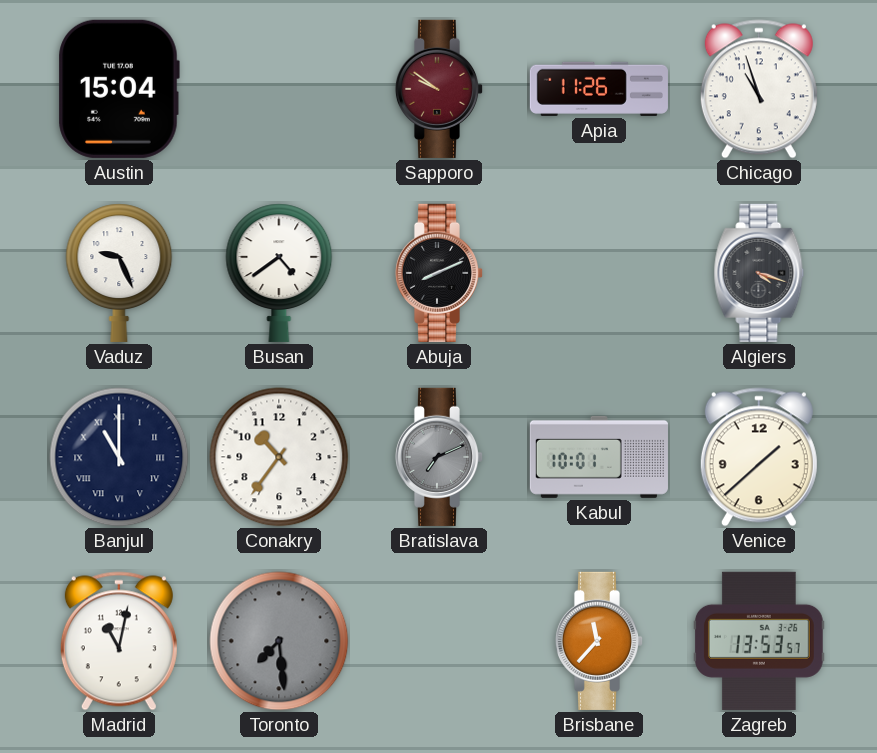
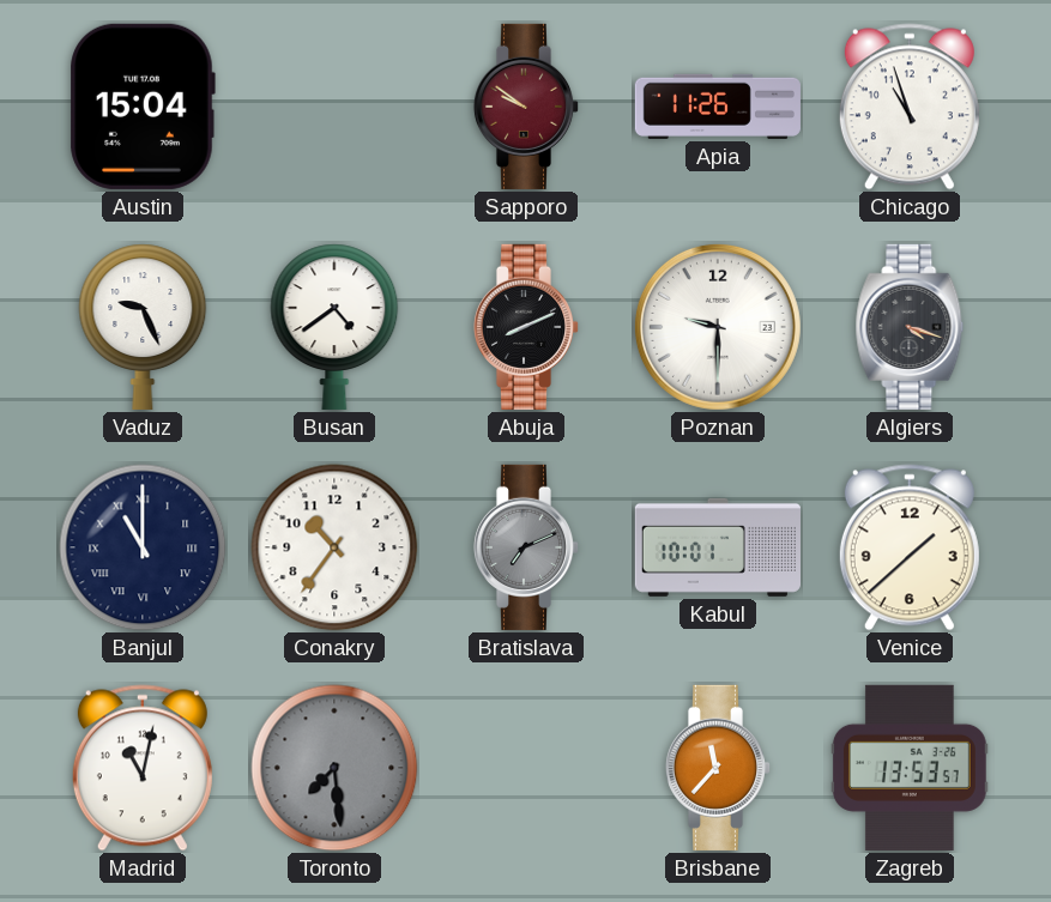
Poznan: none -> 9:30
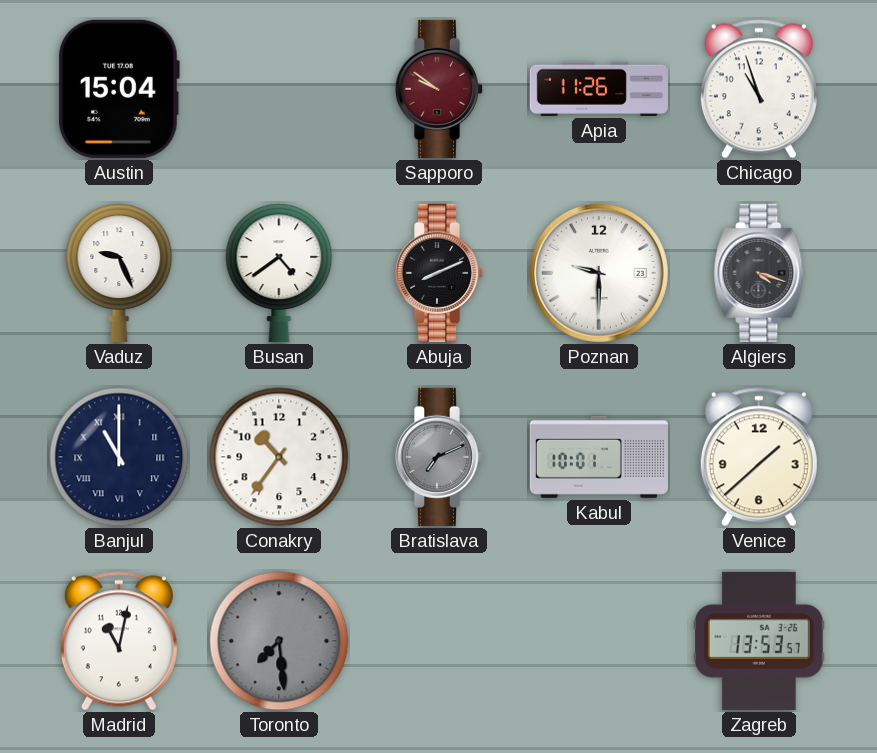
Brisbane: 11:37 -> none
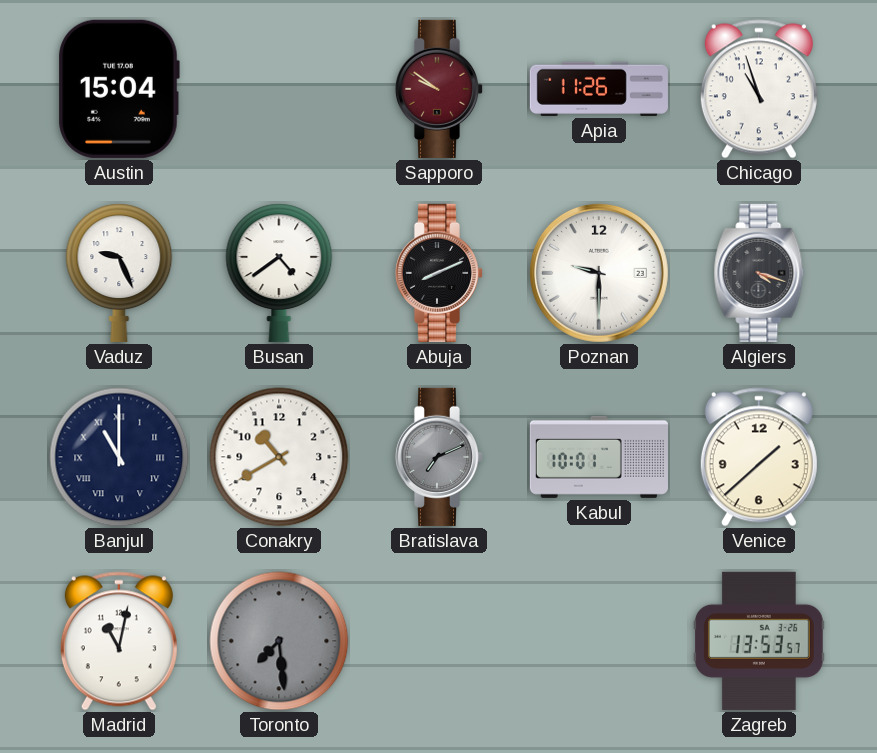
Conakry: 10:36 -> 10:40
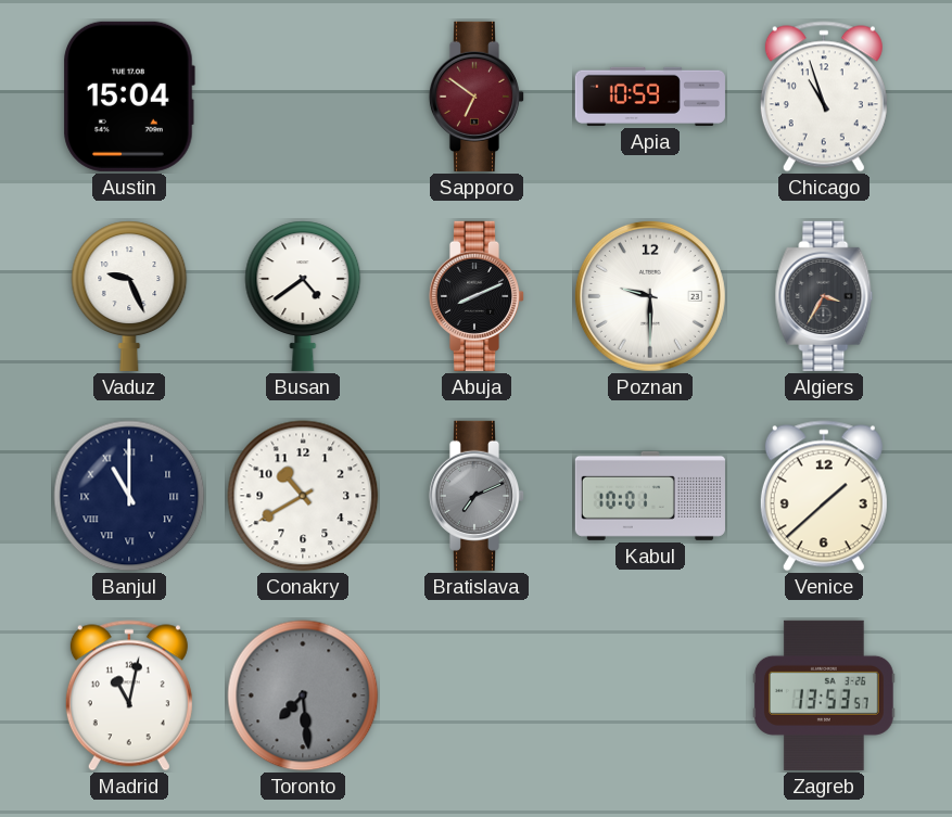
Sapporo: 9:51 -> 6:51
Apia: 11:26 -> 10:59
Algiers: 4:18 -> 3:35
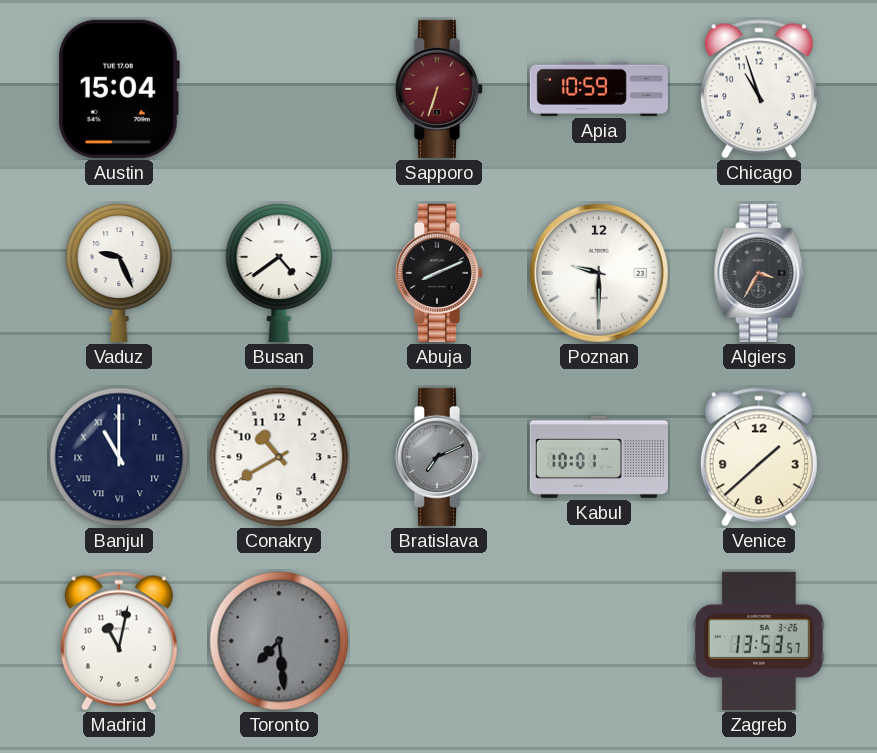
Sapporo: 6:51 -> 6:33
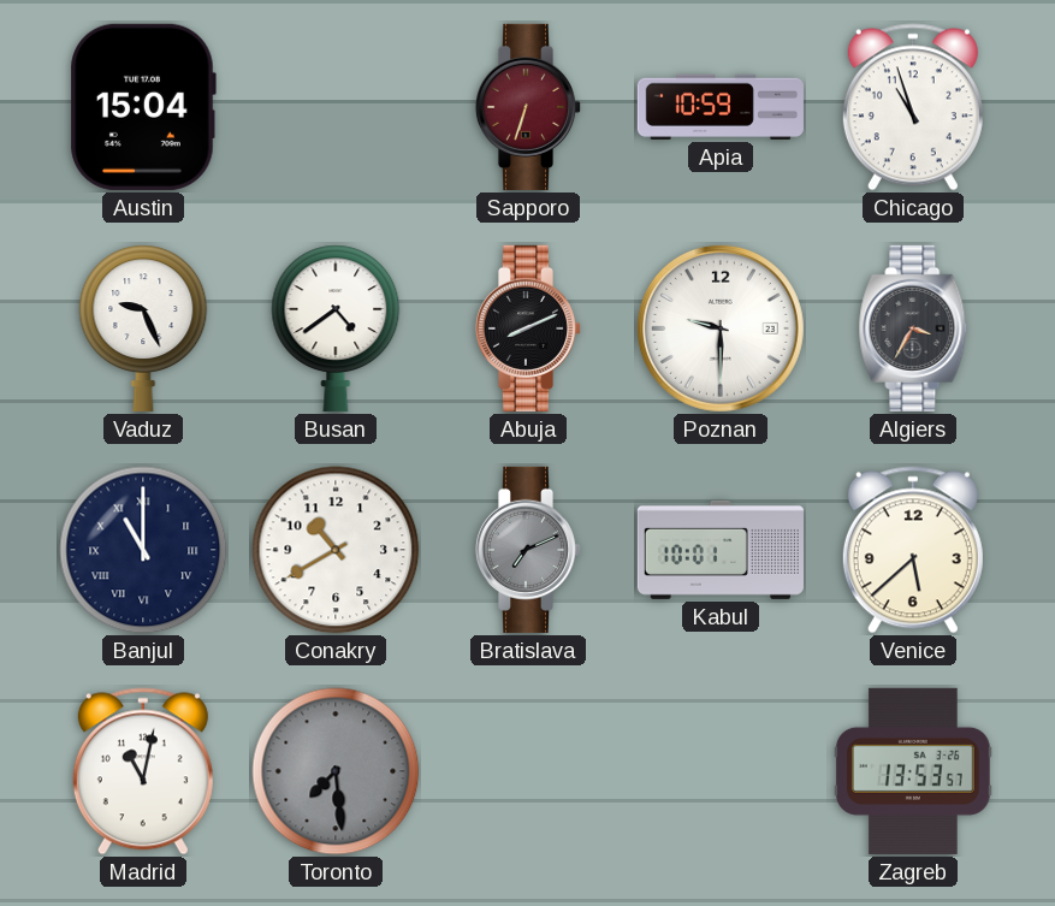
Venice: 1:38 -> 5:38
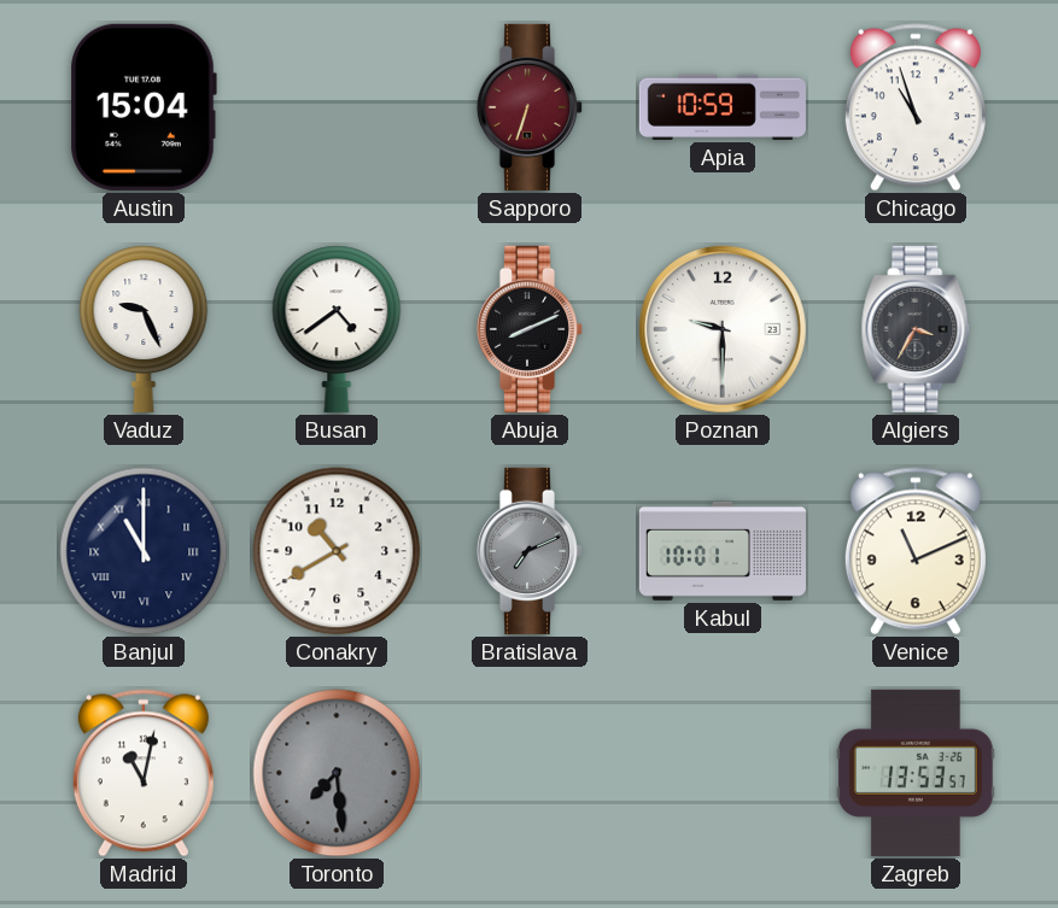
Venice: 5:38 -> 11:11
